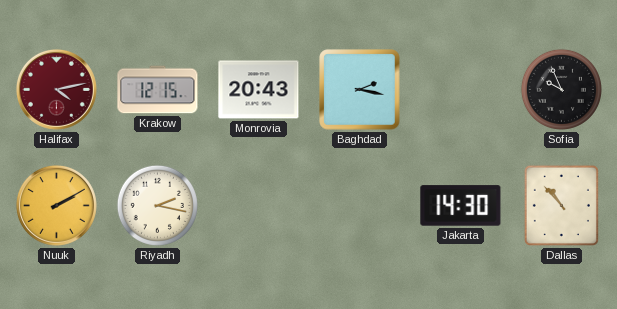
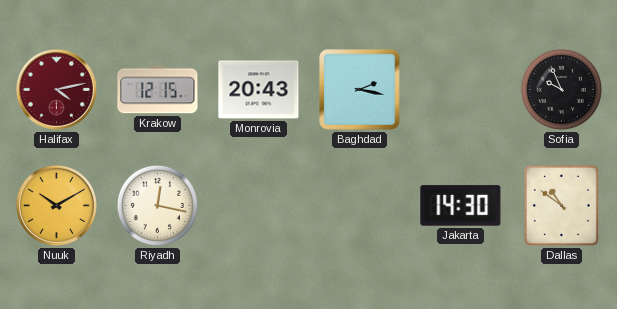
Nuuk: 2:10 -> 10:10
Riyadh: 2:17 -> 12:17
Dallas: 10:53 -> 10:51
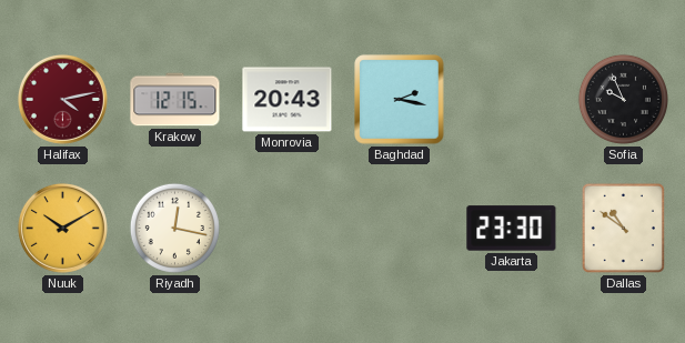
Jakarta: 14:30 -> 23:30
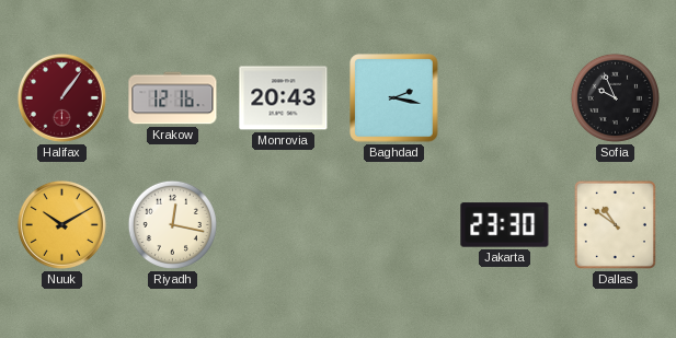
Halifax: 4:13 -> 1:06
Krakow: 12:15 -> 12:16
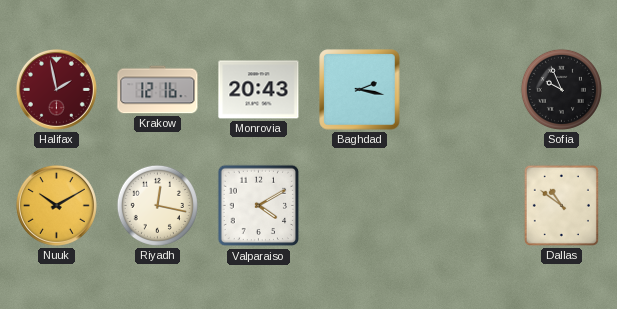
Halifax: 1:06 -> 1:58
Valparaiso: none -> 4:10
Jakarta: 23:30 -> none
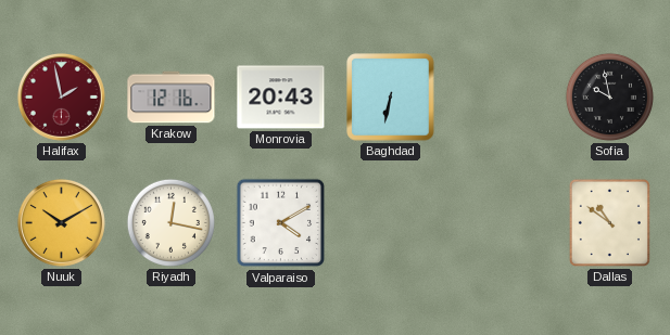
Baghdad: 2:17 -> 6:32
Sofia: 9:56 -> 9:58
